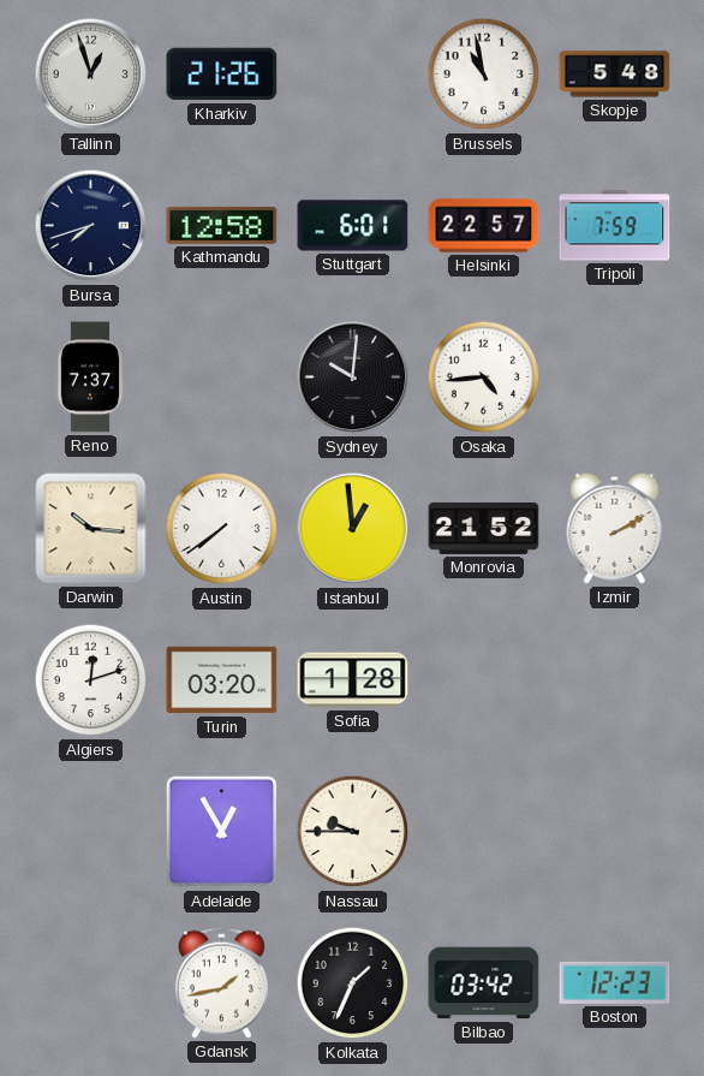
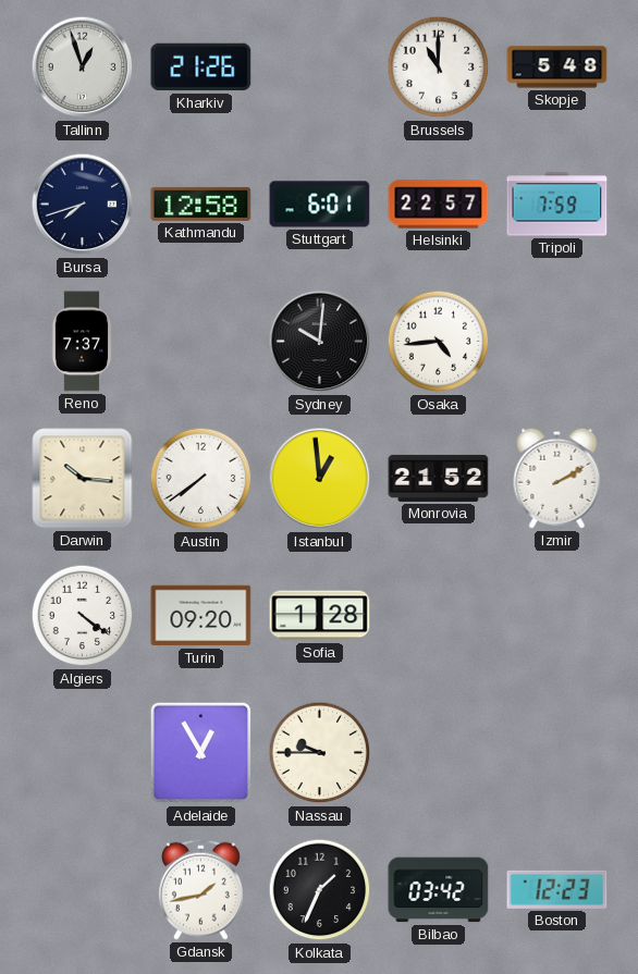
Brussels: 10:58 -> 11:00
Algiers: 12:12 -> 4:21
Turin: 03:20 -> 09:20
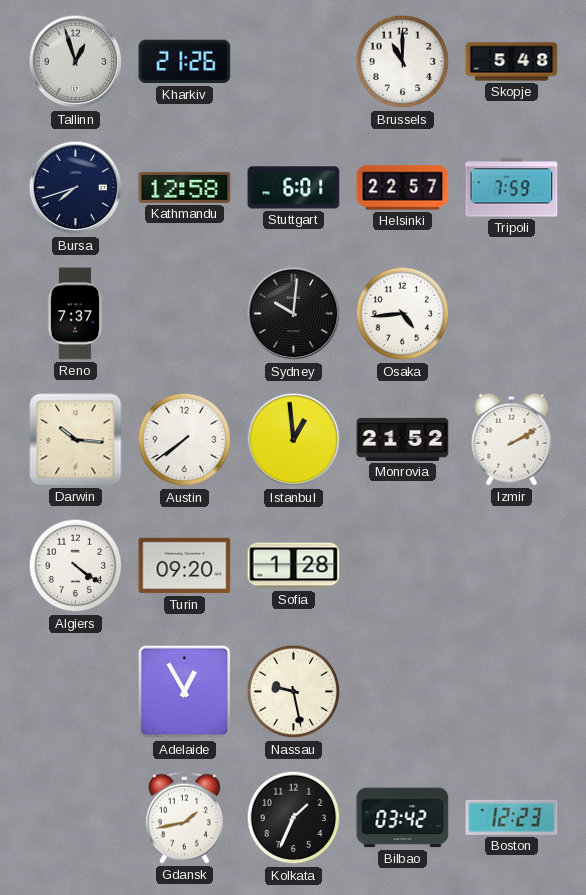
Nassau: 9:45 -> 9:28
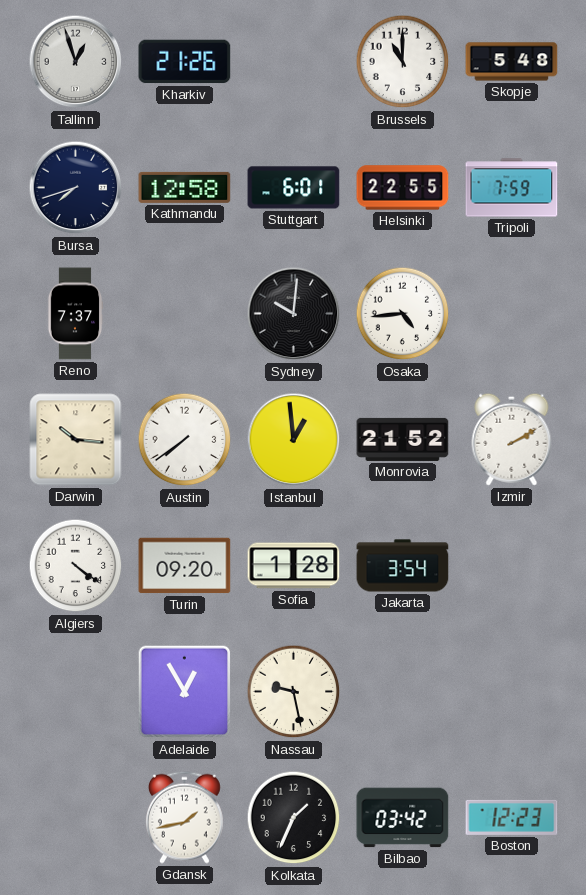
Helsinki: 22:57 -> 22:55
Jakarta: none -> 3:54
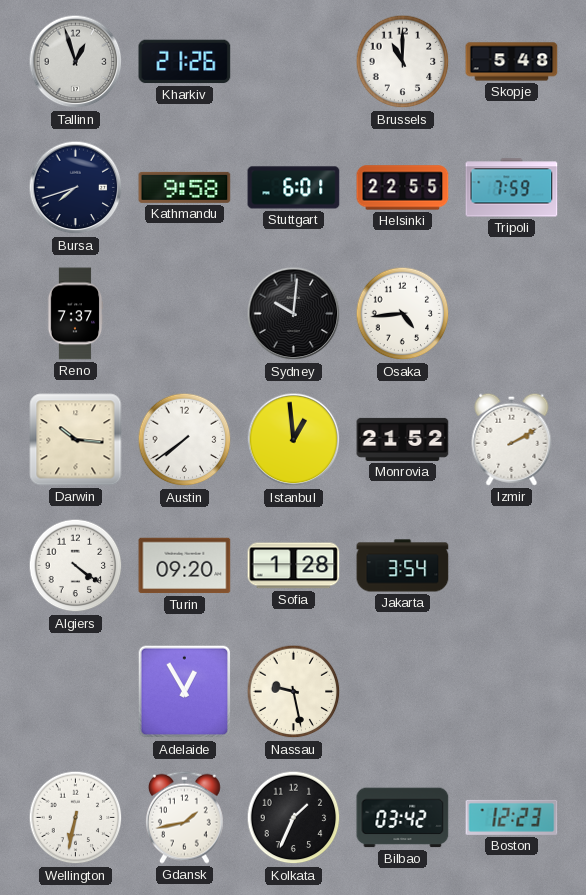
Kathmandu: 12:58 -> 9:58
Wellington: none -> 6:32
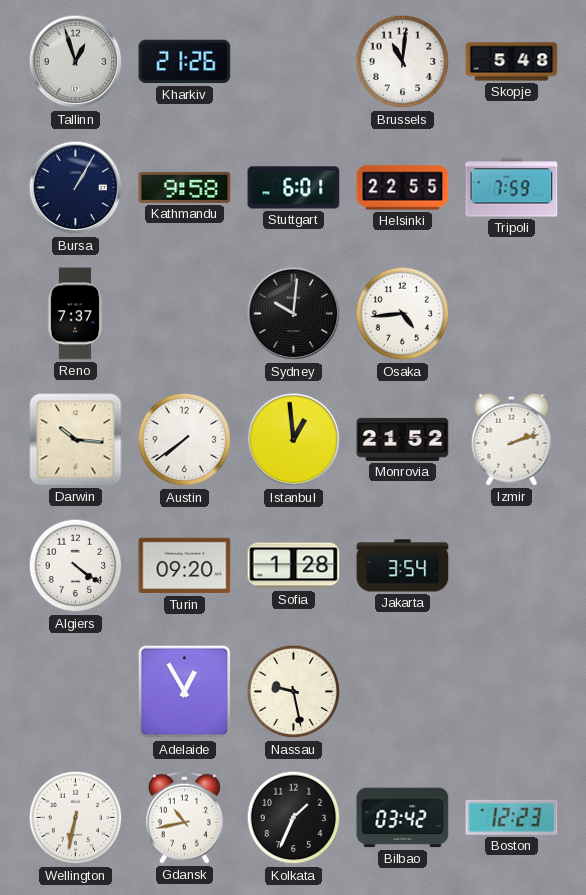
Brussels: 11:00 -> 11:01
Bursa: 7:42 -> 1:05
Izmir: 2:10 -> 2:12
Gdansk: 1:43 -> 10:43
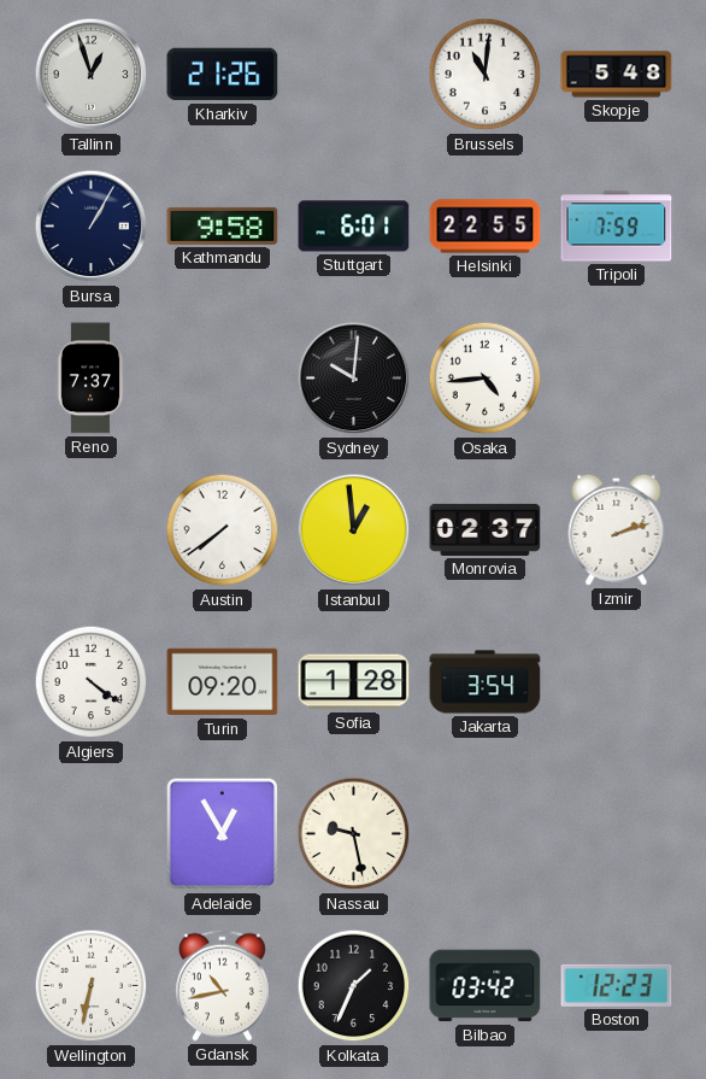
Darwin: 10:16 -> none
Monrovia: 21:52 -> 02:37
